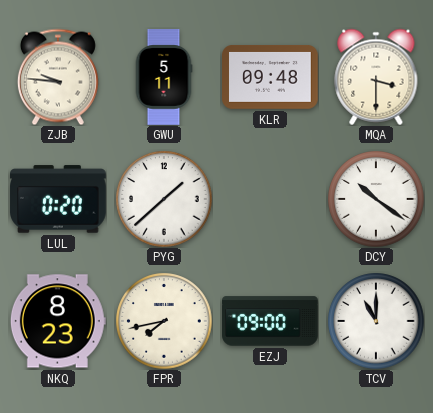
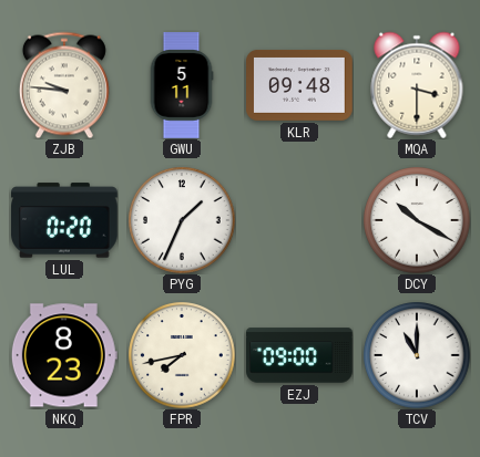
PYG: 1:38 -> 1:34
DCY: 10:21 -> 10:20
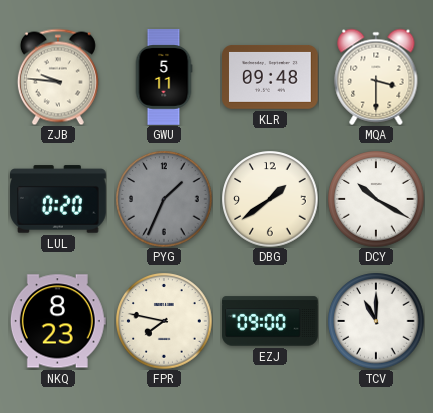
PYG dial: white -> grey
DBG: none -> 1:39
FPR: 7:43 -> 7:47
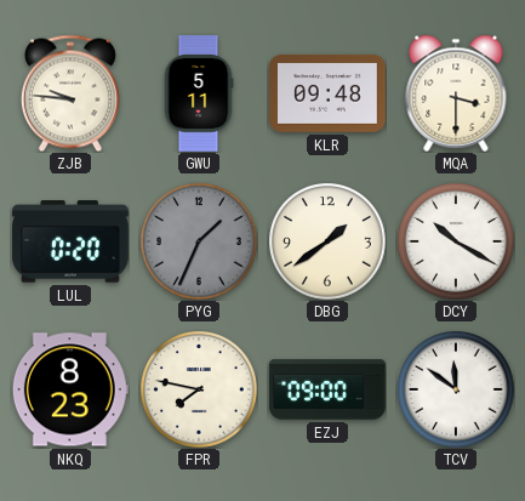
TCV: 11:00 -> 11:51
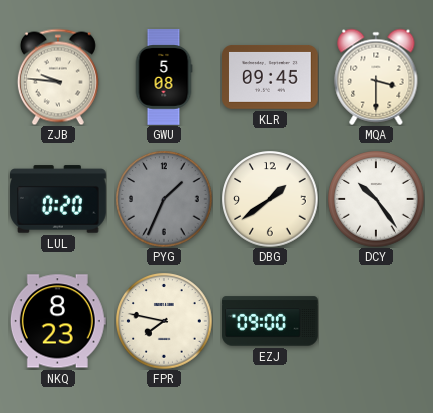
GWU: 5:11 -> 5:08
KLR: 09:48 -> 09:45
DCY: 10:20 -> 10:24
TCV: 11:51 -> none
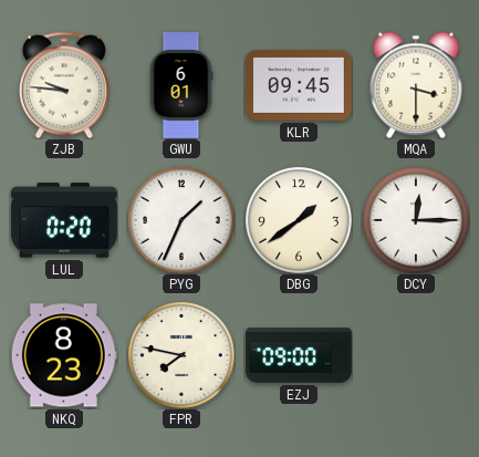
GWU: 5:08 -> 6:01
PYG dial: grey -> white
DCY: 10:24 -> 12:15
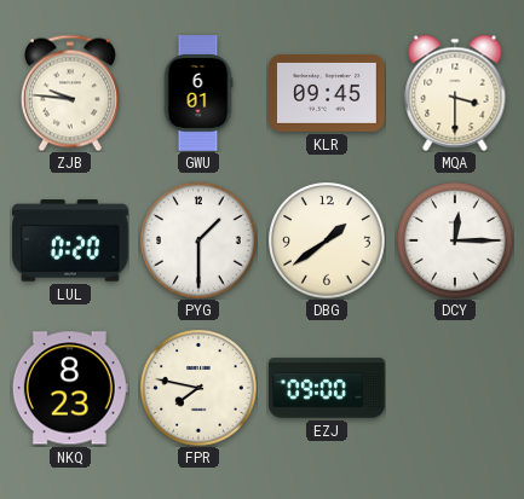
PYG: 1:34 -> 1:30
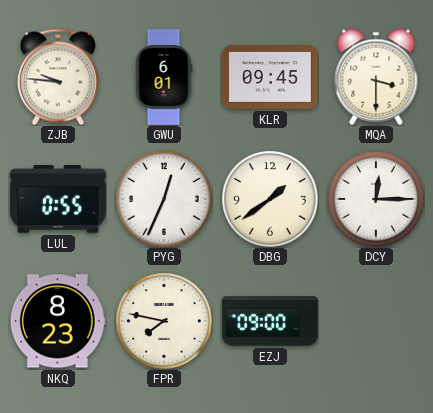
LUL: 0:20 -> 0:55
PYG: 1:30 -> 12:34
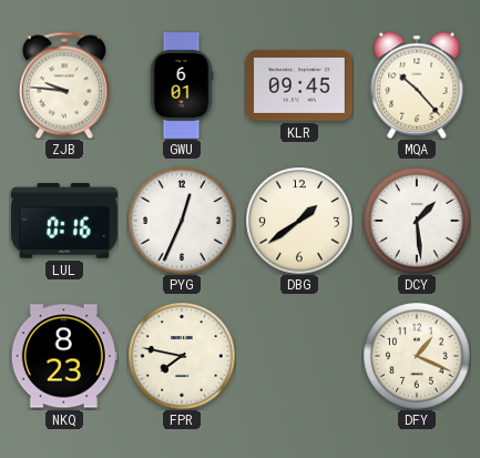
MQA: 3:30 -> 10:23
LUL: 0:55 -> 0:16
DCY: 12:15 -> 1:29
EZJ: 09:00 -> none
DFY: none -> 1:19
